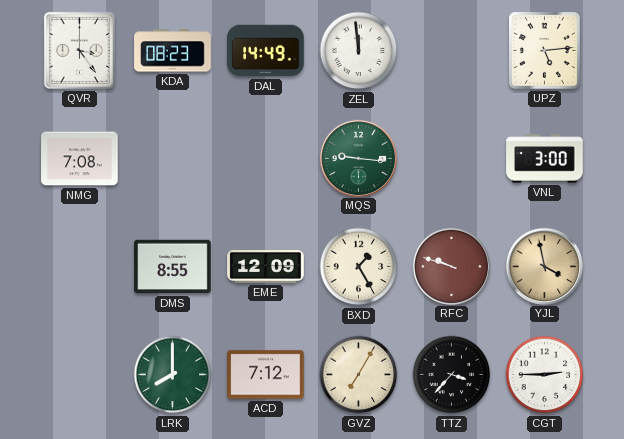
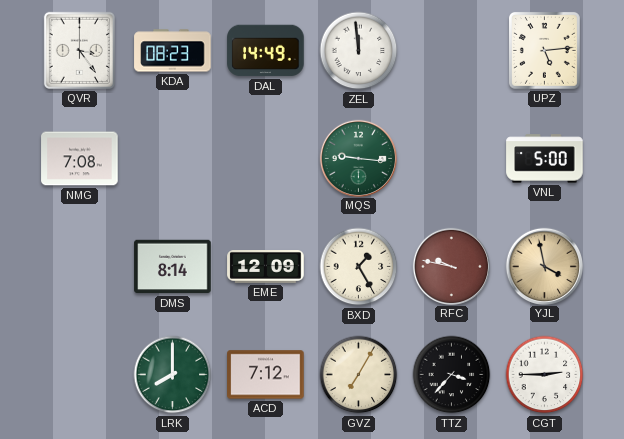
VNL: 3:00 -> 5:00
DMS: 8:55 -> 8:14
RFC: 9:48 -> 9:47
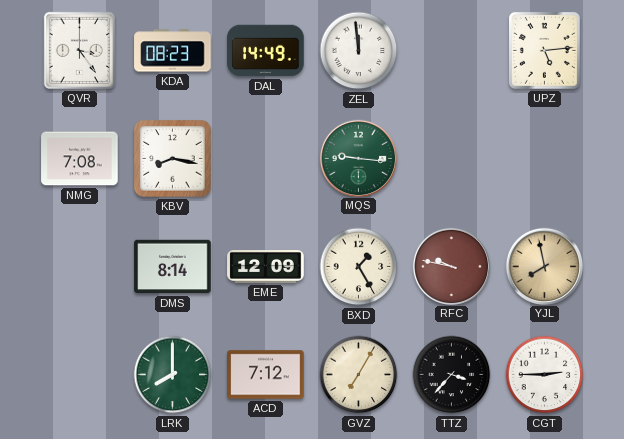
KBV: none -> 8:17
VNL: 5:00 -> none
YJL: 3:58 -> 7:58
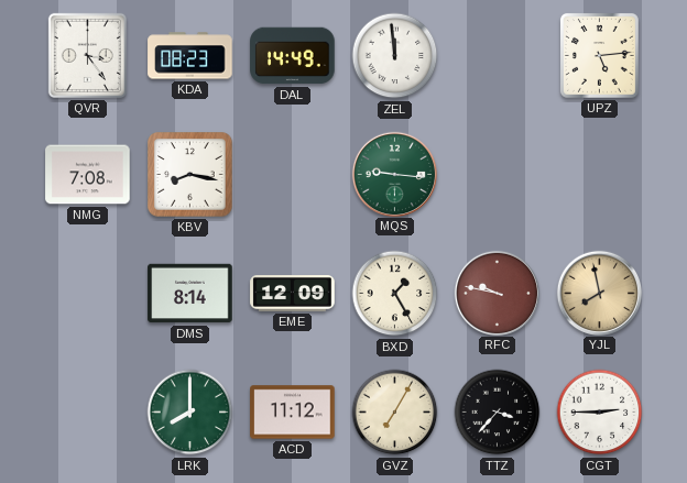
ACD: 7:12 -> 11:12
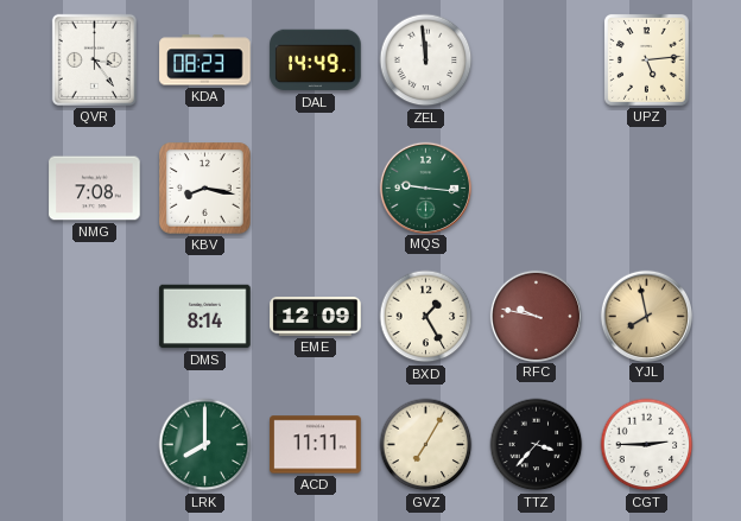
ACD: 11:12 -> 11:11
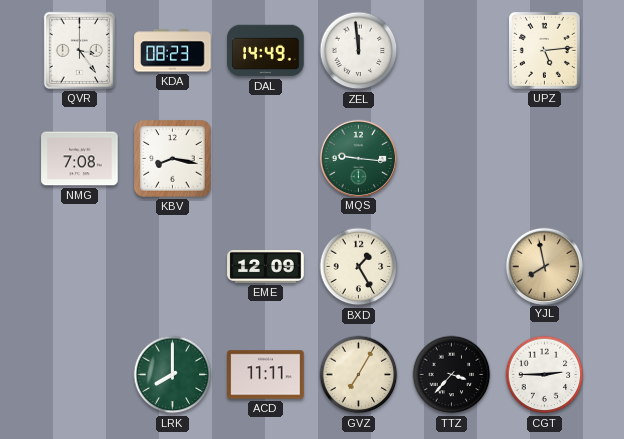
DMS: 8:14 -> none
RFC: 9:47 -> none
